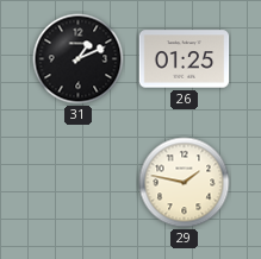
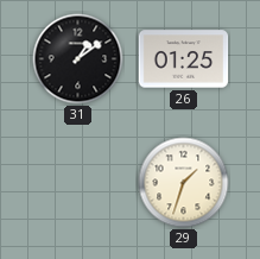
31: 1:11 -> 1:09
29: 1:47 -> 1:33
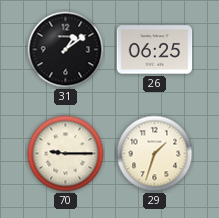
26: 01:25 -> 06:25
70: none -> 9:15
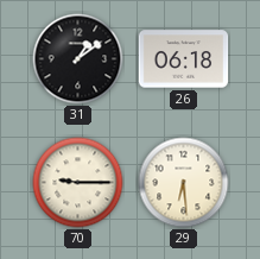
26: 06:25 -> 06:18
29: 1:33 -> 6:29
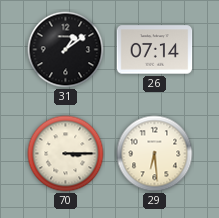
26: 06:18 -> 07:14
70: 9:15 -> 3:15
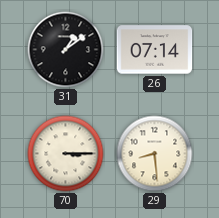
29: 6:29 -> 8:29
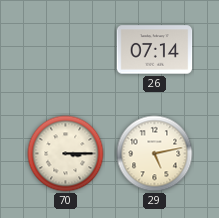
31: 1:09 -> none
29: 8:29 -> 5:13
